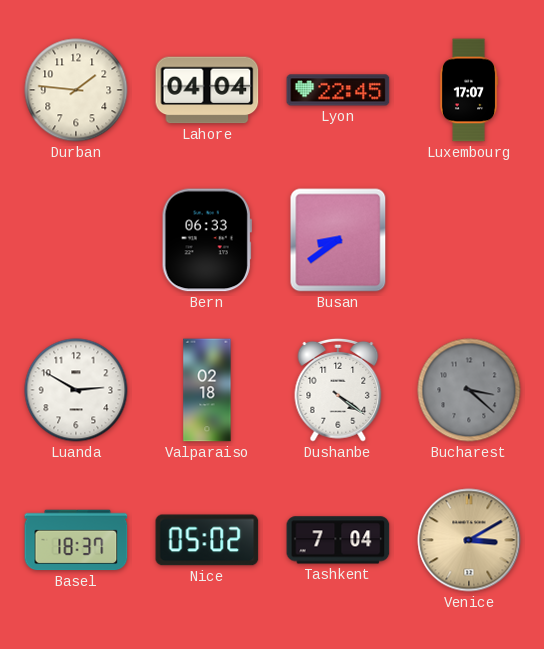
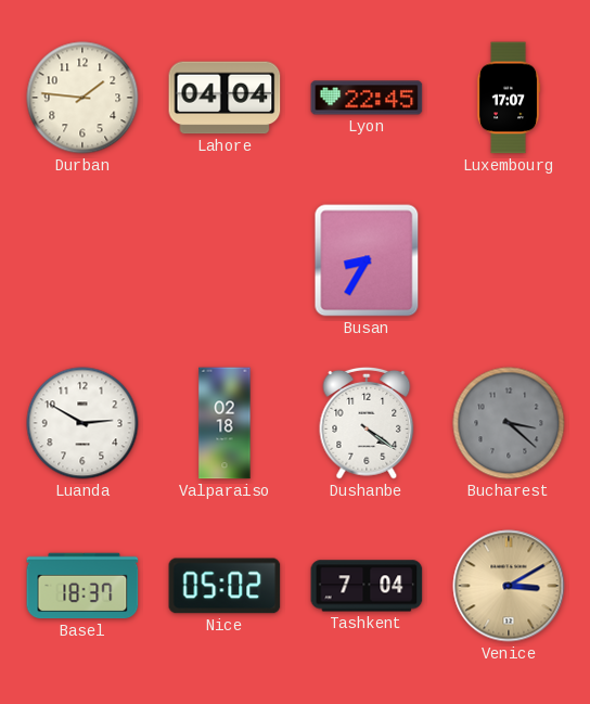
Bern: 06:33 -> none
Busan: 8:39 -> 8:35
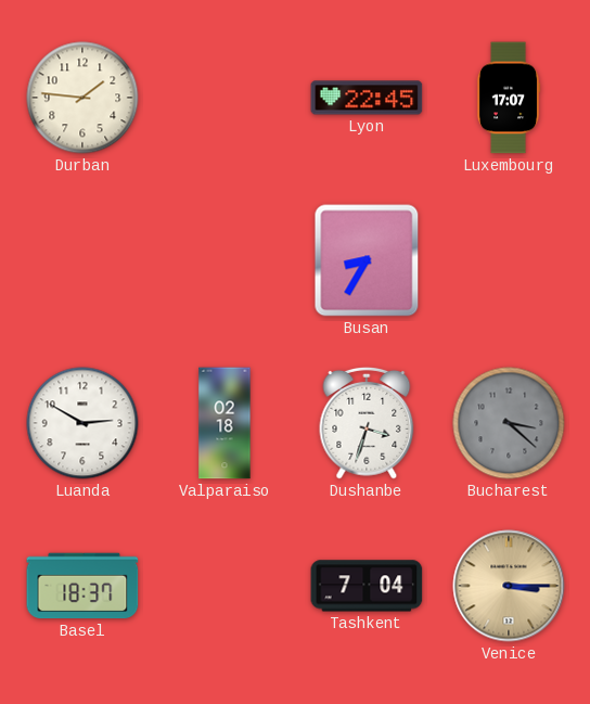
Lahore: 04:04 -> none
Dushanbe: 4:21 -> 3:33
Nice: 05:02 -> none
Venice: 3:10 -> 3:15
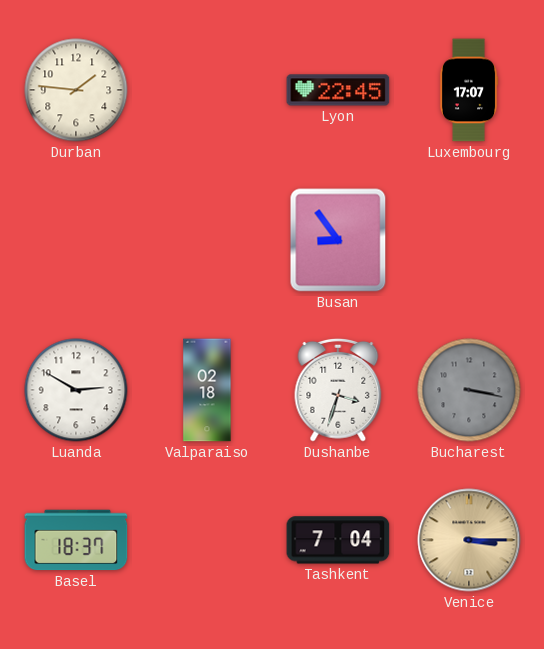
Busan: 8:35 -> 8:54
Bucharest: 3:22 -> 3:17
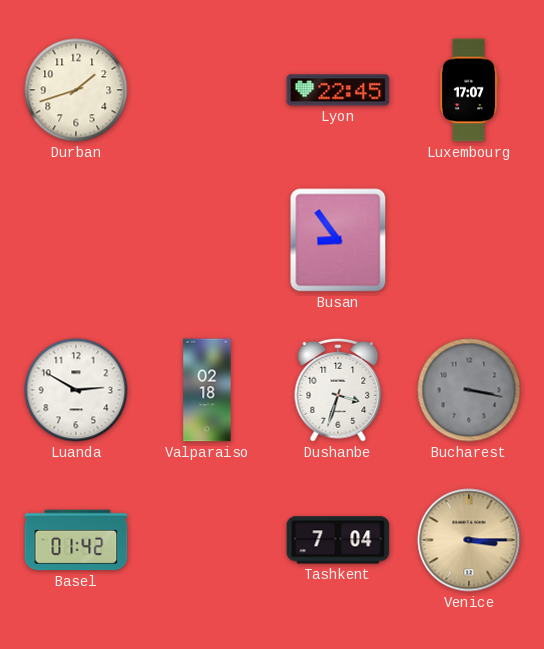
Durban: 1:46 -> 1:42
Basel: 18:37 -> 01:42
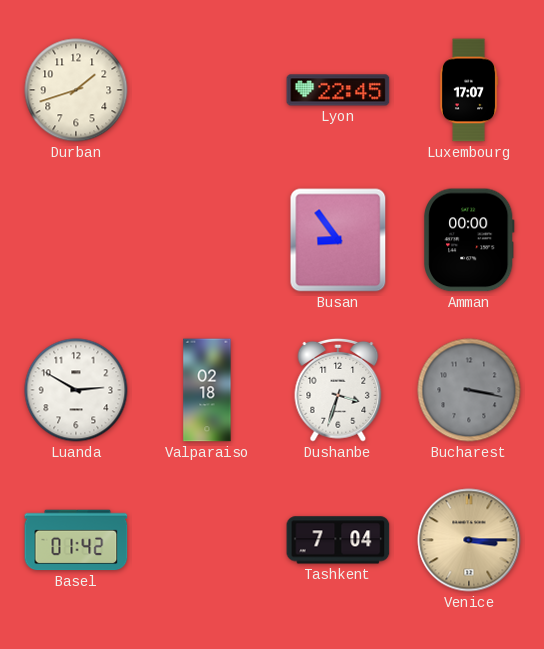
Amman: none -> 00:00
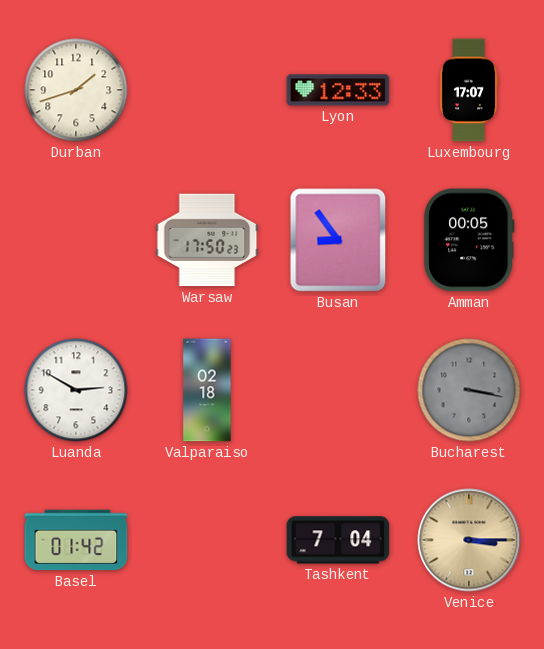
Lyon: 22:45 -> 12:33
Warsaw: none -> 17:50
Amman: 00:00 -> 00:05
Dushanbe: 3:33 -> none
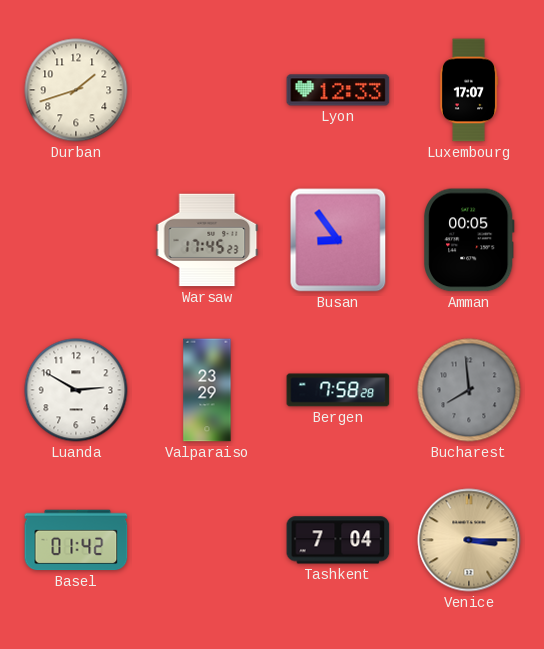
Warsaw: 17:50 -> 17:45
Valparaiso: 02:18 -> 23:29
Bergen: none -> 7:58
Bucharest: 3:17 -> 7:59
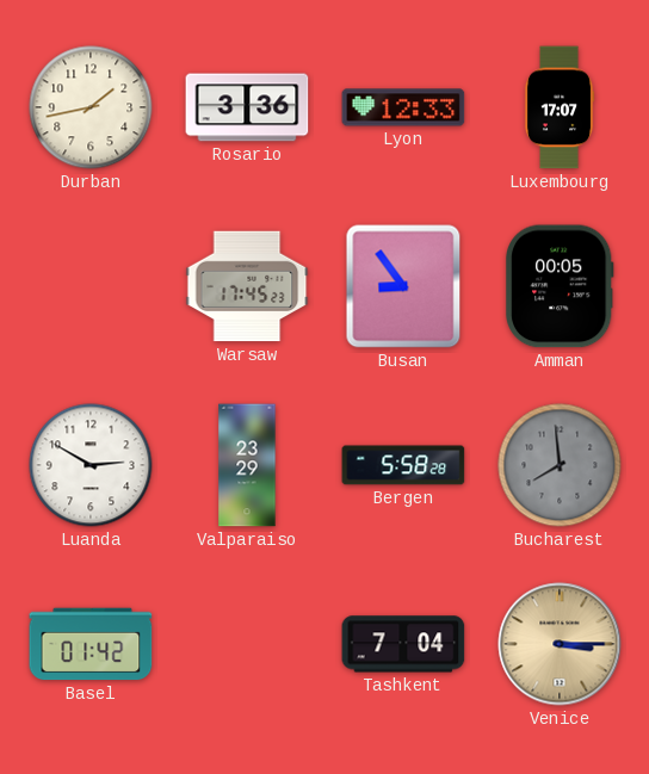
Durban: 1:42 -> 1:43
Rosario: none -> 3:36
Bergen: 7:58 -> 5:58
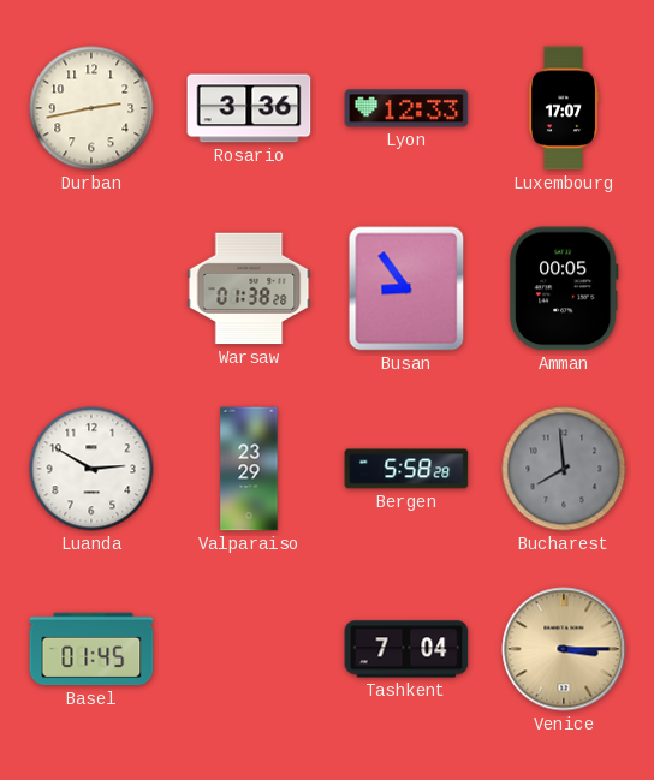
Durban: 1:43 -> 2:43
Warsaw: 17:45 -> 01:38
Basel: 01:42 -> 01:45
